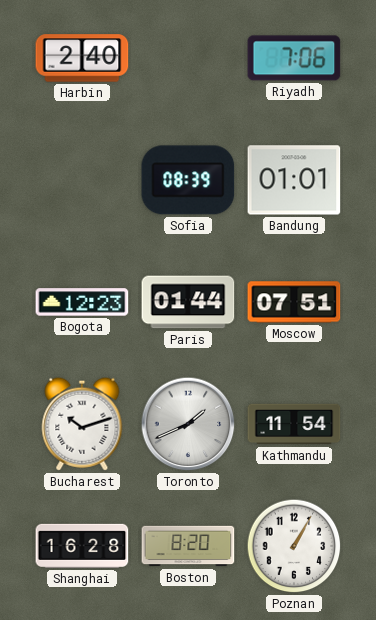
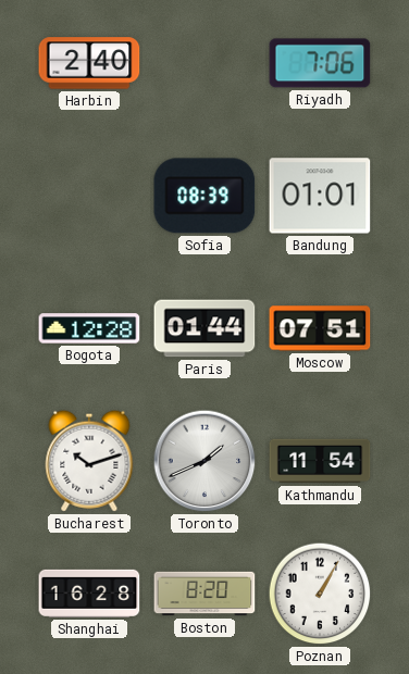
Bogota: 12:23 -> 12:28
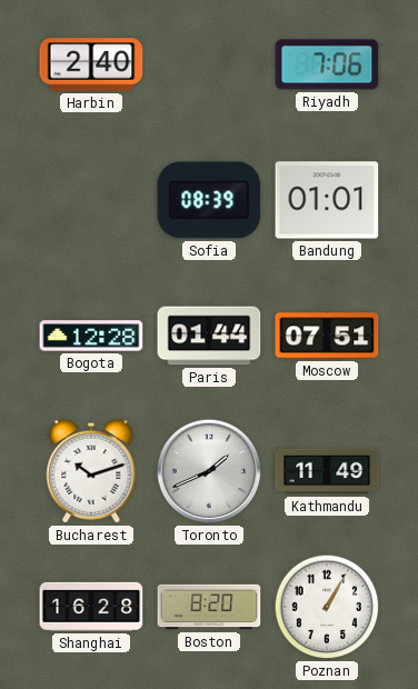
Kathmandu: 11:54 -> 11:49
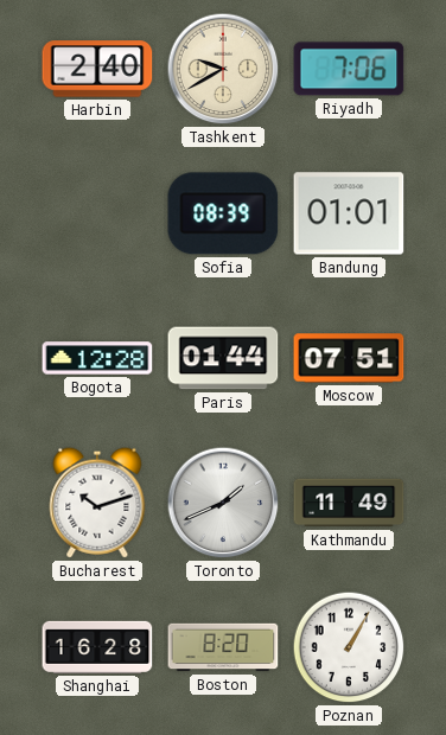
Tashkent: none -> 9:40
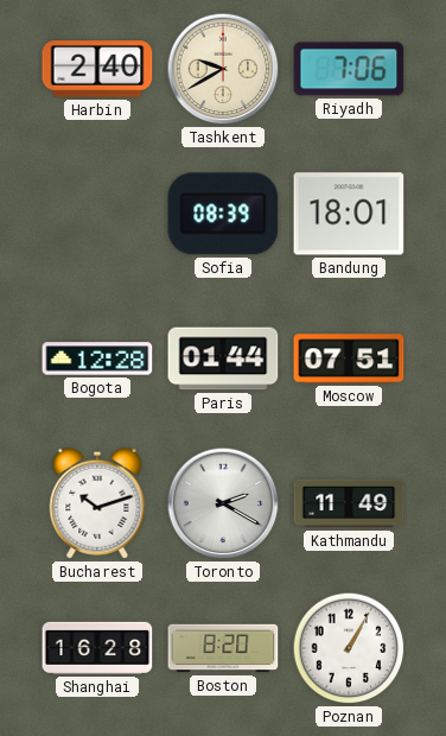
Bandung: 01:01 -> 18:01
Toronto: 1:41 -> 2:20
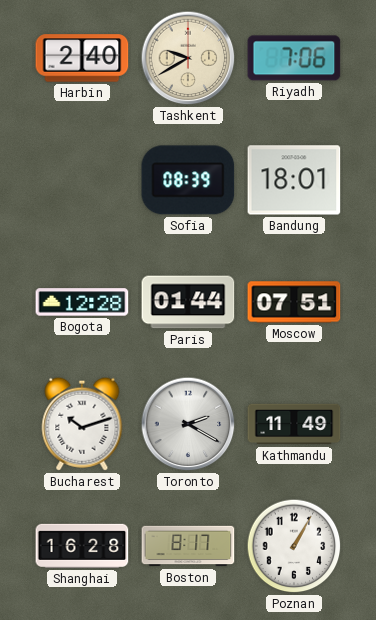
Boston: 8:20 -> 8:17
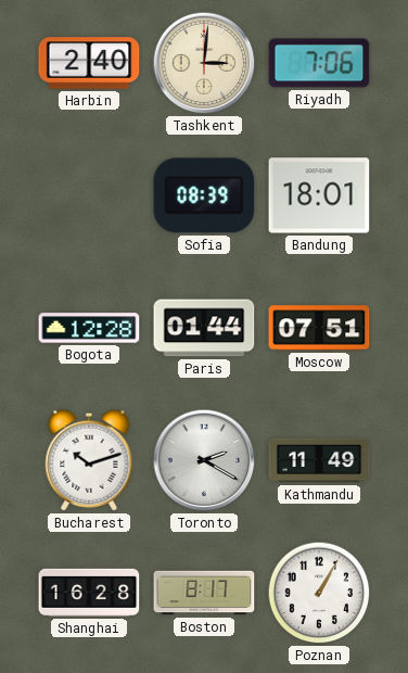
Tashkent: 9:40 -> 3:01
